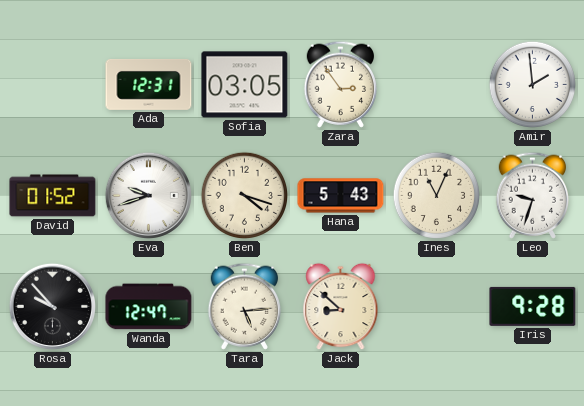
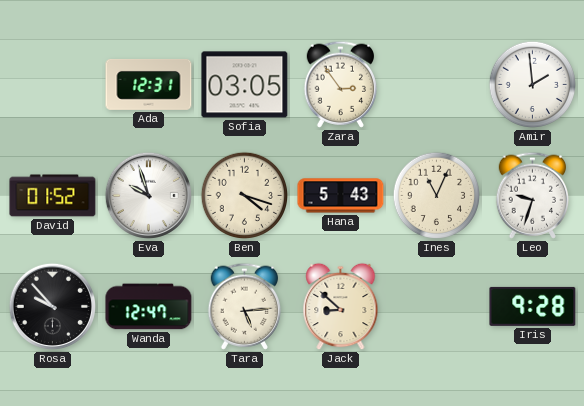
Eva: 9:42 -> 9:57
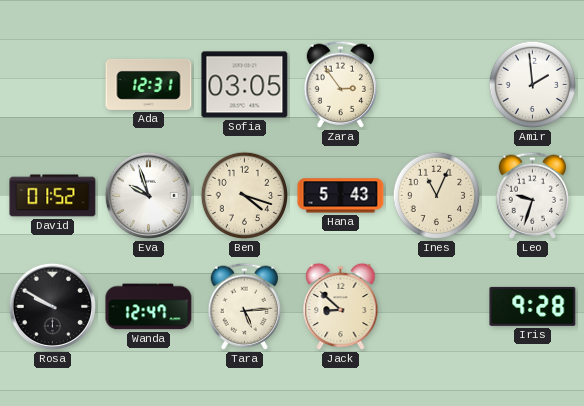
Rosa: 9:53 -> 9:50
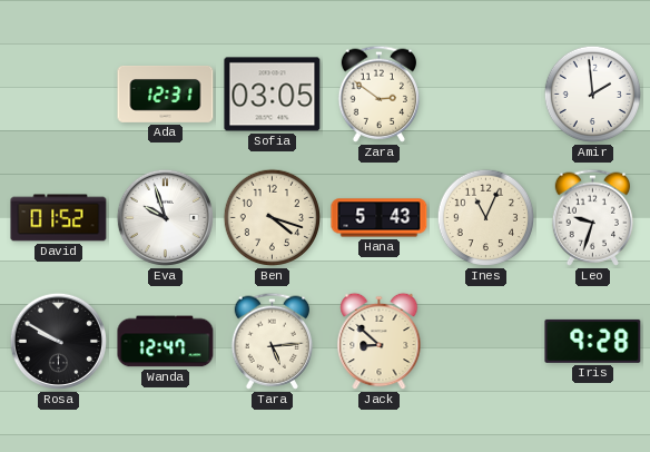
Zara: 2:54 -> 2:51
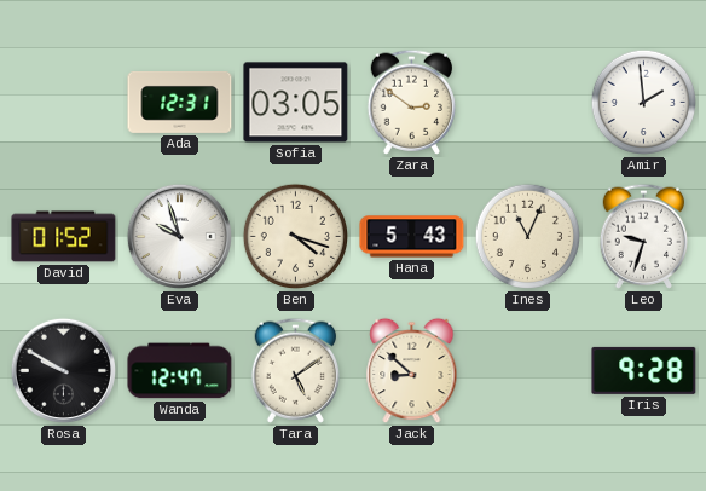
Tara: 5:14 -> 5:09
